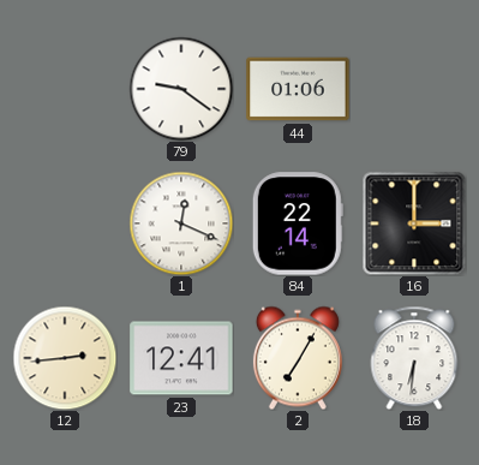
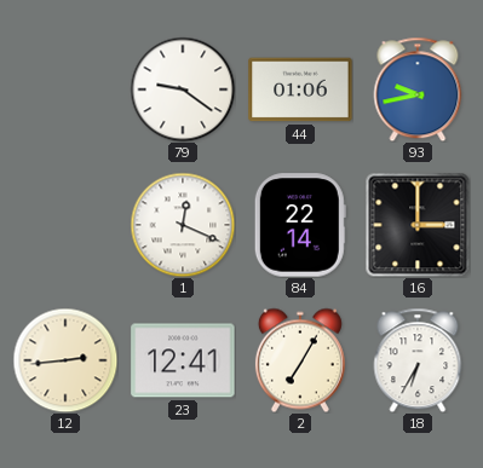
93: none -> 9:43
18: 6:31 -> 6:35
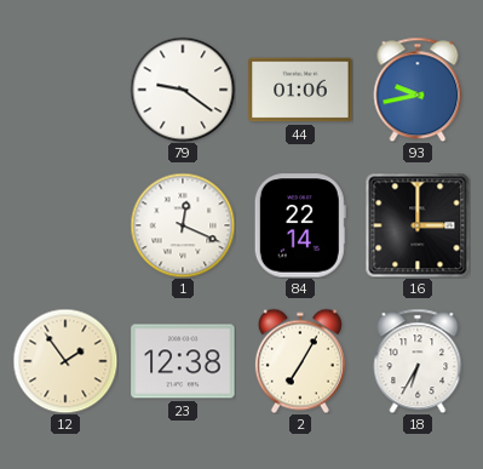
12: 2:44 -> 1:54
23: 12:41 -> 12:38
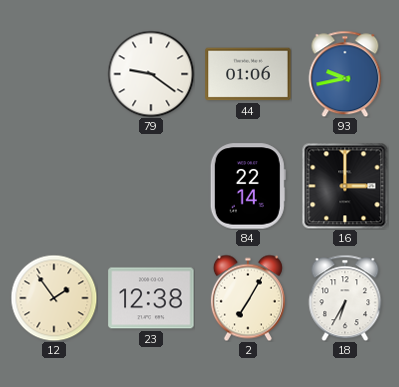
1: 12:19 -> none
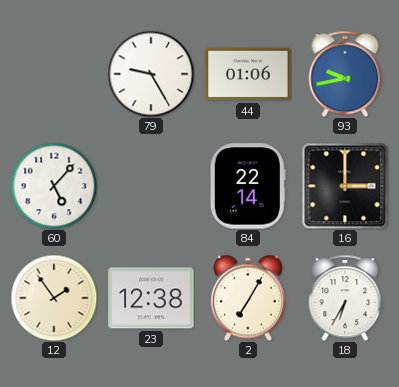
79: 9:21 -> 9:25
60: none -> 5:07
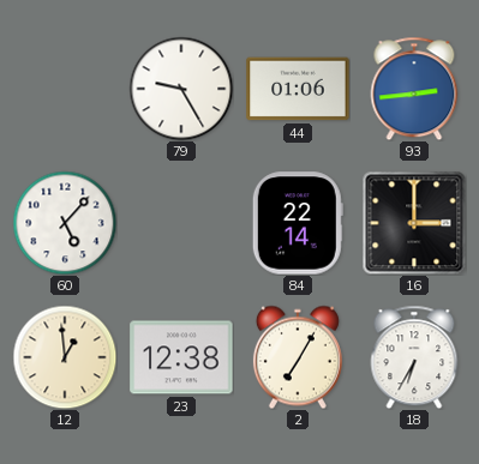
93: 9:43 -> 2:44
12: 1:54 -> 12:59
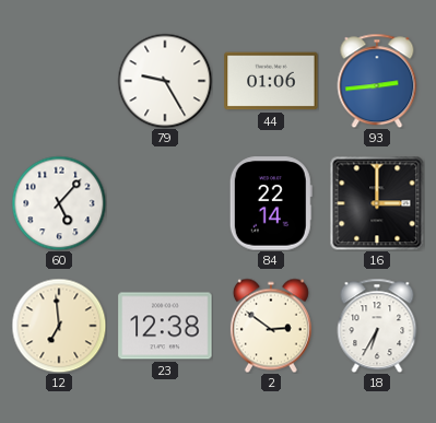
12: 12:59 -> 6:59
2: 7:05 -> 2:51
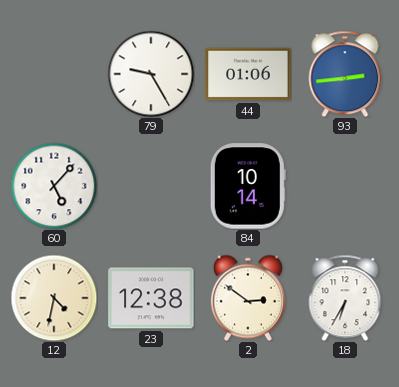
84: 22:14 -> 10:14
16: 3:00 -> none
12: 6:59 -> 4:32
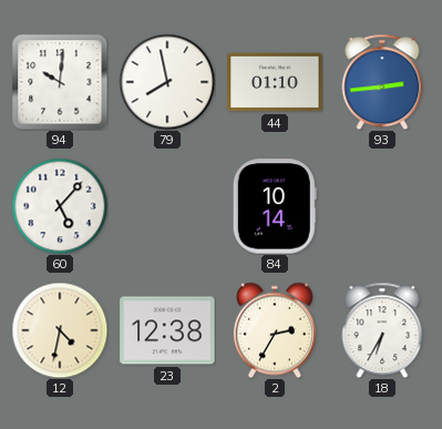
94: none -> 10:01
79: 9:25 -> 7:58
44: 01:06 -> 01:10
2: 2:51 -> 2:35
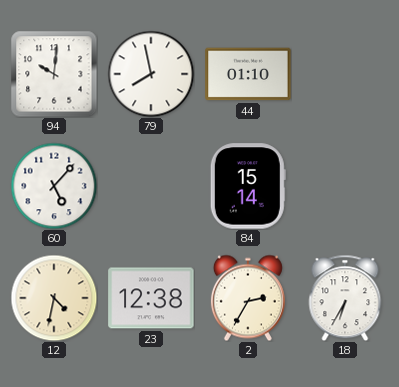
93: 2:44 -> none
84: 10:14 -> 15:14
